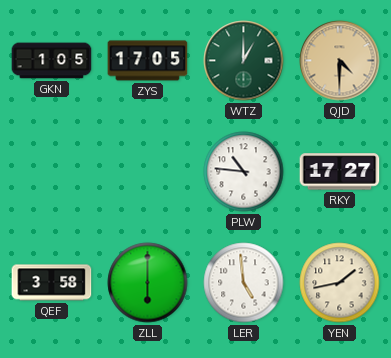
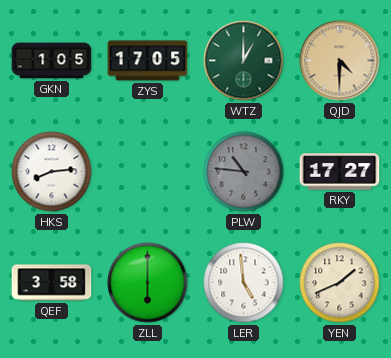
HKS: none -> 8:14
PLW dial: white -> grey
YEN: 1:43 -> 1:41
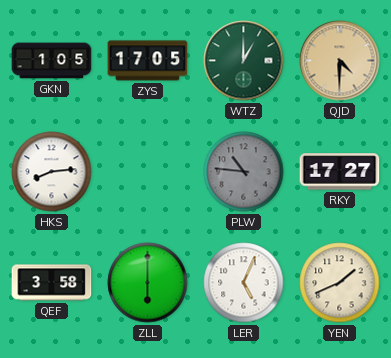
LER: 4:59 -> 5:04
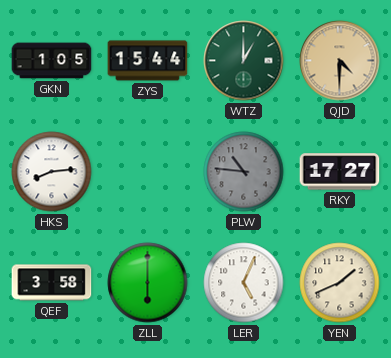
ZYS: 17:05 -> 15:44
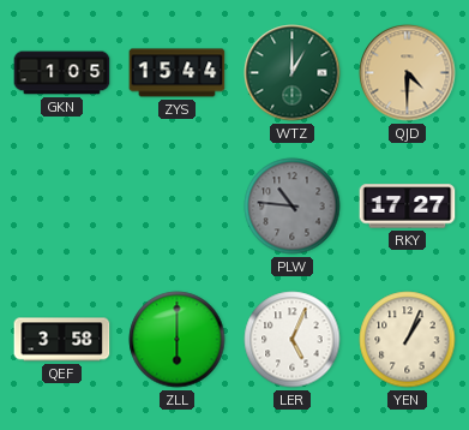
HKS: 8:14 -> none
YEN: 1:41 -> 1:04
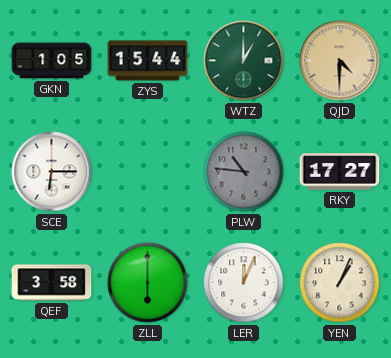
SCE: none -> 6:15
LER: 5:04 -> 12:04
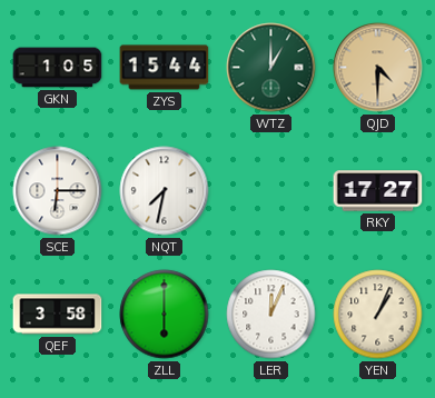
NQT: none -> 7:32
PLW: 10:46 -> none
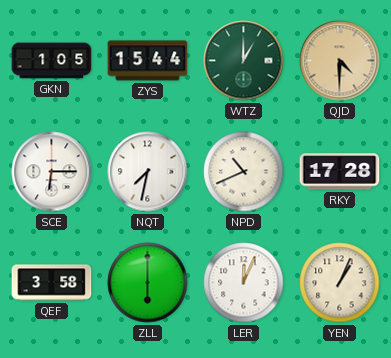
NPD: none -> 10:41
RKY: 17:27 -> 17:28
